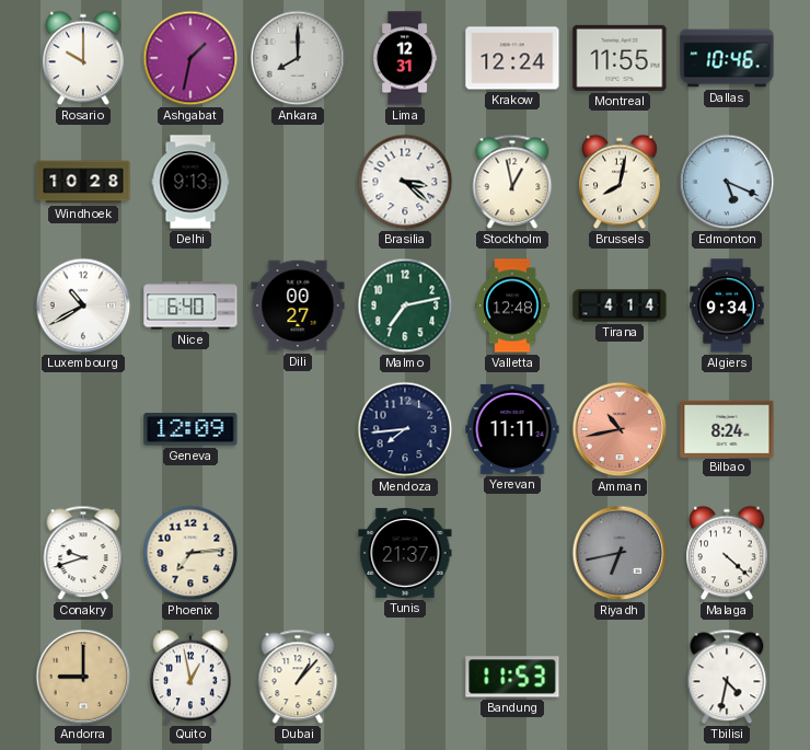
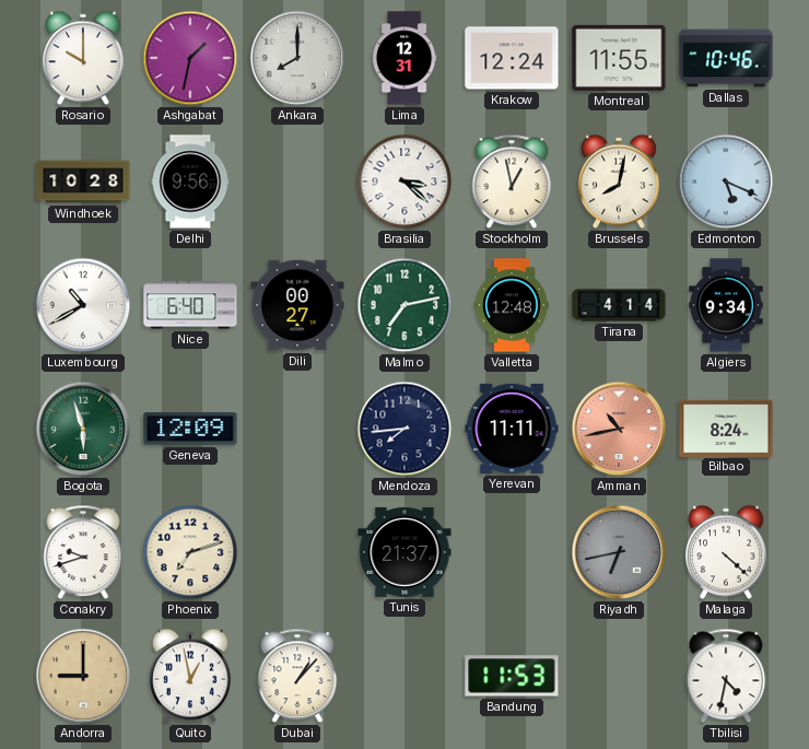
Delhi: 9:13 -> 9:56
Bogota: none -> 5:57
Phoenix: 7:14 -> 7:12
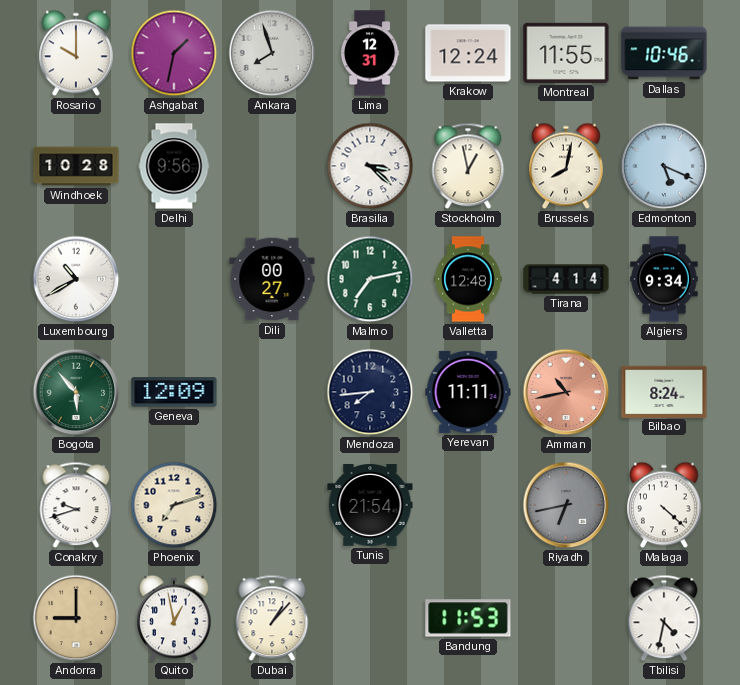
Ankara: 8:00 -> 7:57
Nice: 6:40 -> none
Bogota: 5:57 -> 5:53
Tunis: 21:37 -> 21:54
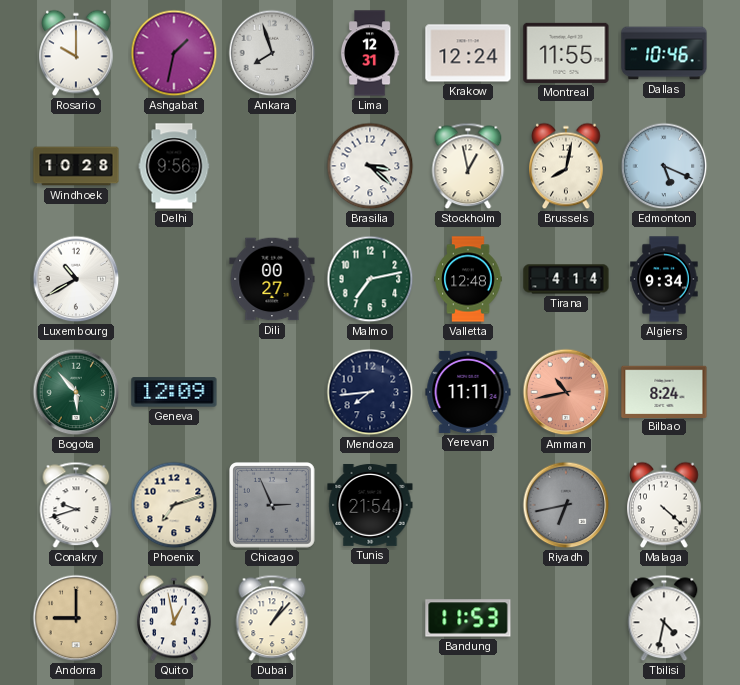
Chicago: none -> 2:56
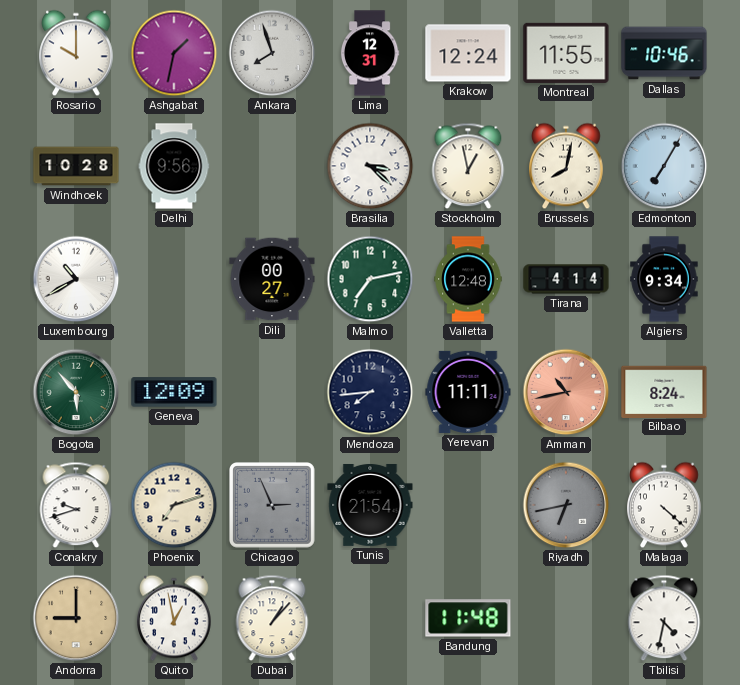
Edmonton: 5:19 -> 7:05
Bandung: 11:53 -> 11:48
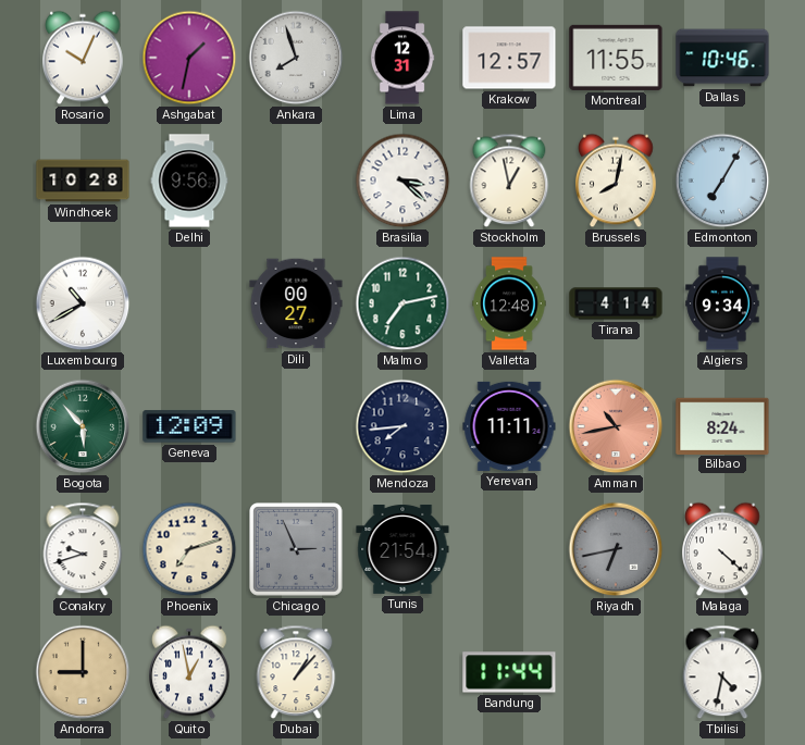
Rosario: 10:00 -> 10:04
Krakow: 12:24 -> 12:57
Bandung: 11:48 -> 11:44
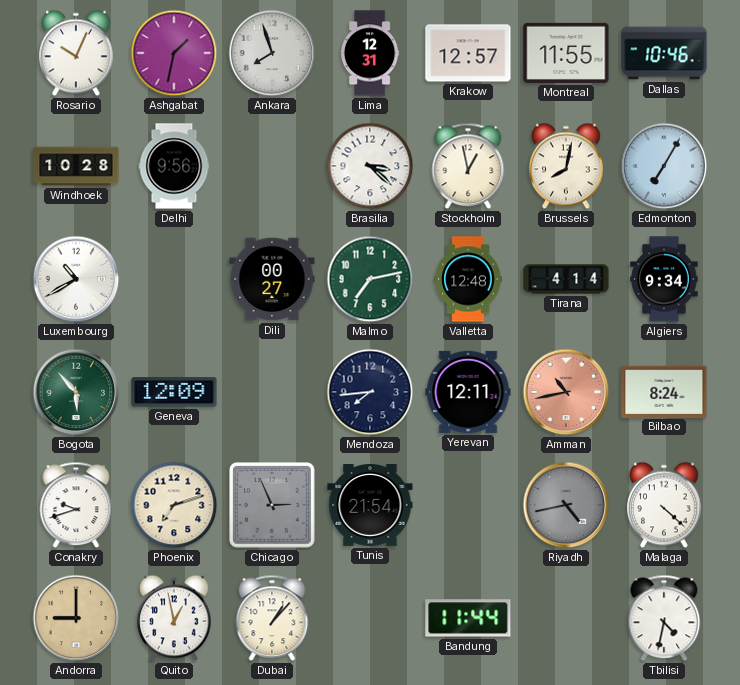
Yerevan: 11:11 -> 12:11
Riyadh: 6:43 -> 4:43
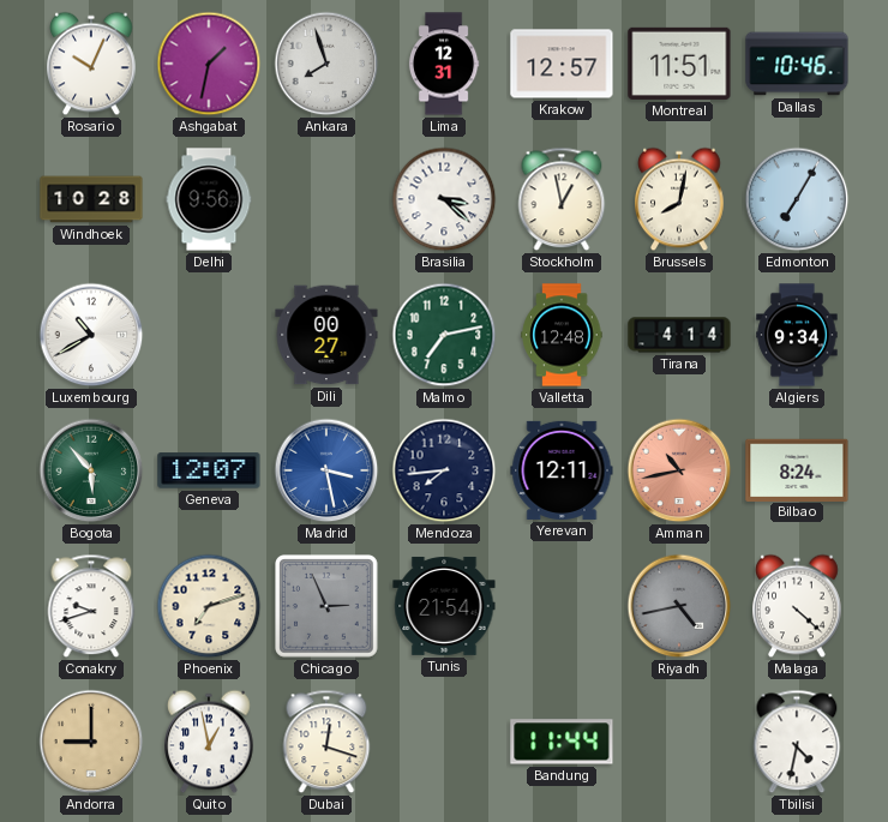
Montreal: 11:55 -> 11:51
Geneva: 12:09 -> 12:07
Madrid: none -> 3:28
Dubai: 1:07 -> 12:18
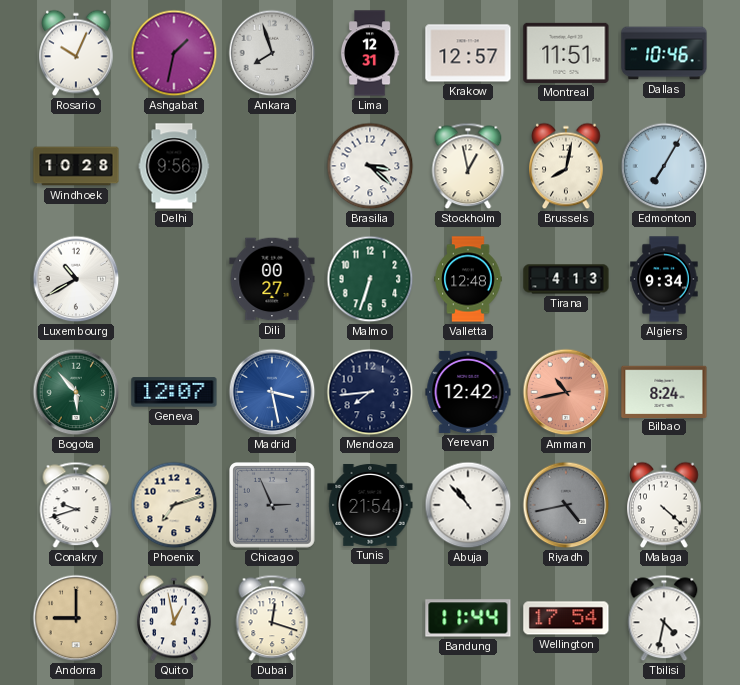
Malmo: 7:13 -> 6:33
Tirana: 4:14 -> 4:13
Yerevan: 12:11 -> 12:42
Abuja: none -> 10:53
Wellington: none -> 17:54
